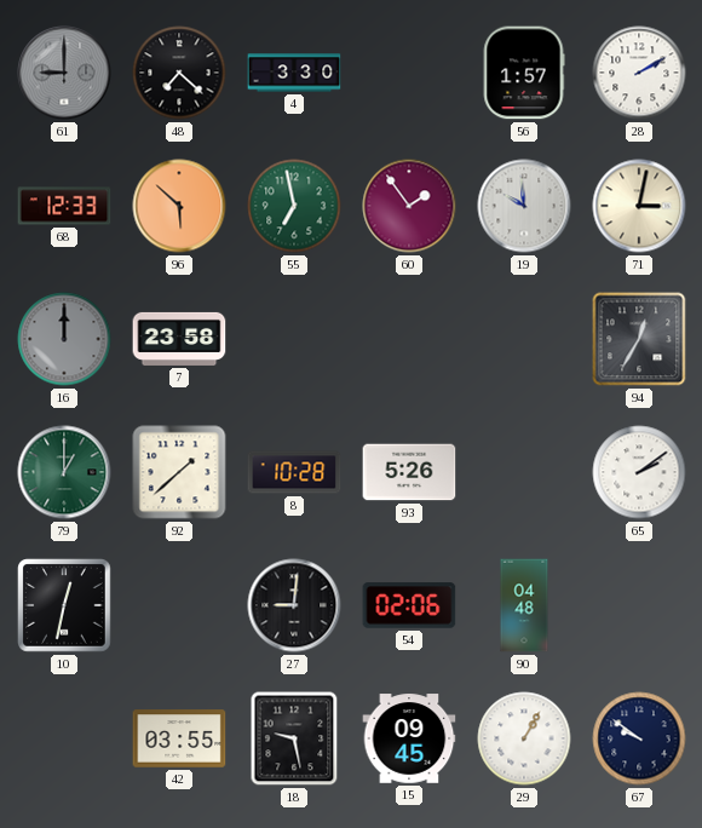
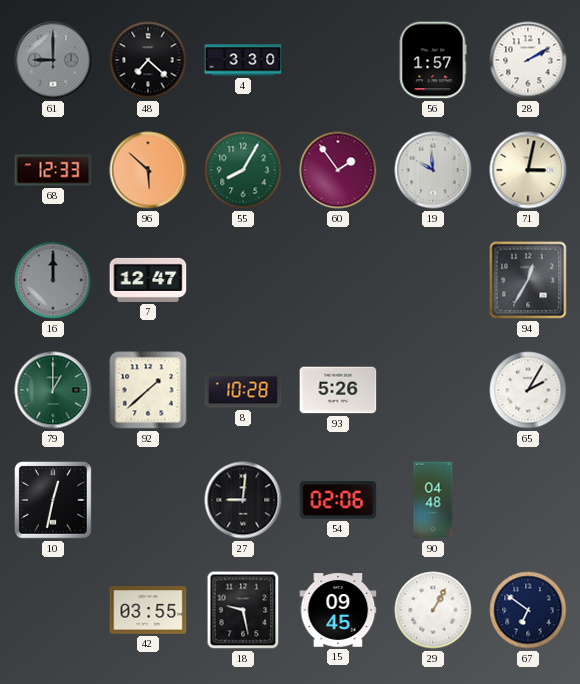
55: 6:58 -> 8:05
7: 23:58 -> 12:47
65: 2:09 -> 2:05
67: 9:51 -> 6:51
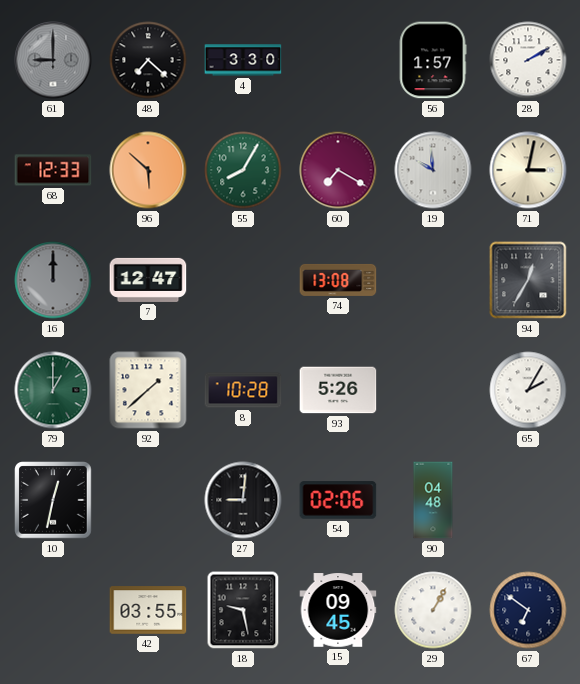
60: 1:54 -> 7:20
74: none -> 13:08
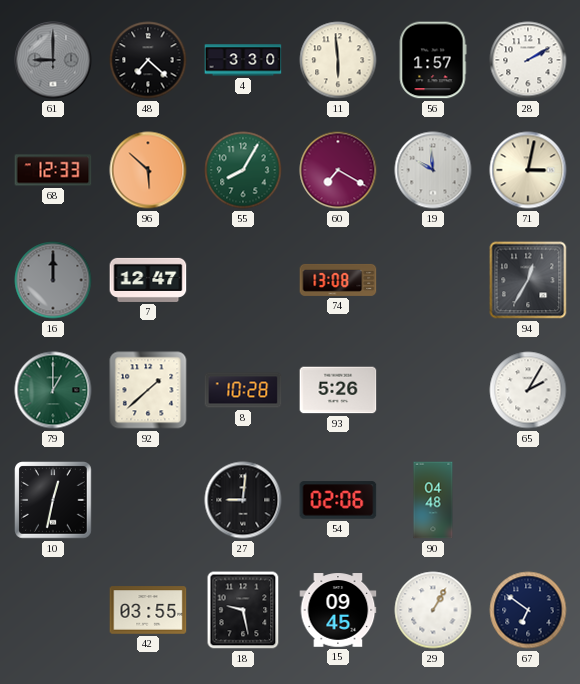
11: none -> 5:59
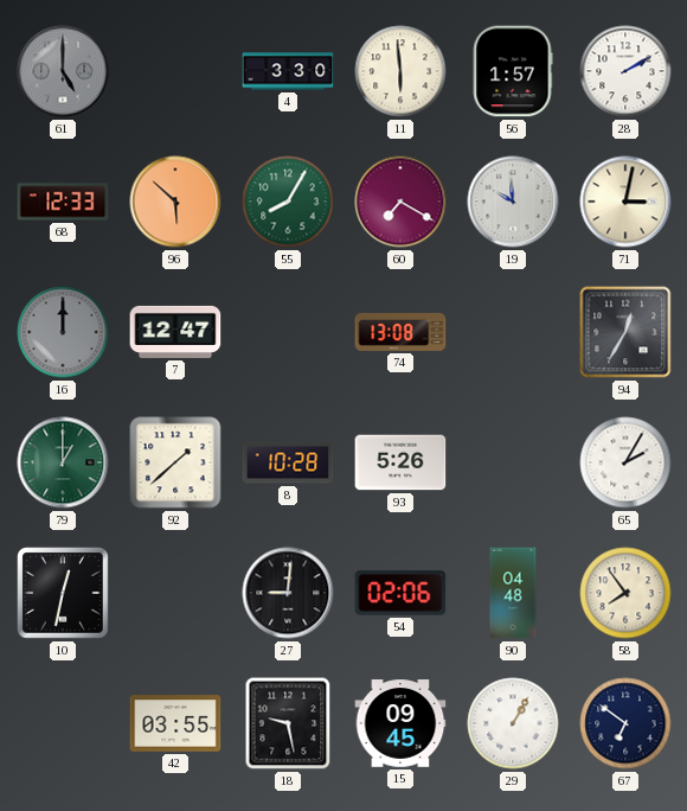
61: 9:00 -> 5:00
48: 7:22 -> none
58: none -> 7:54
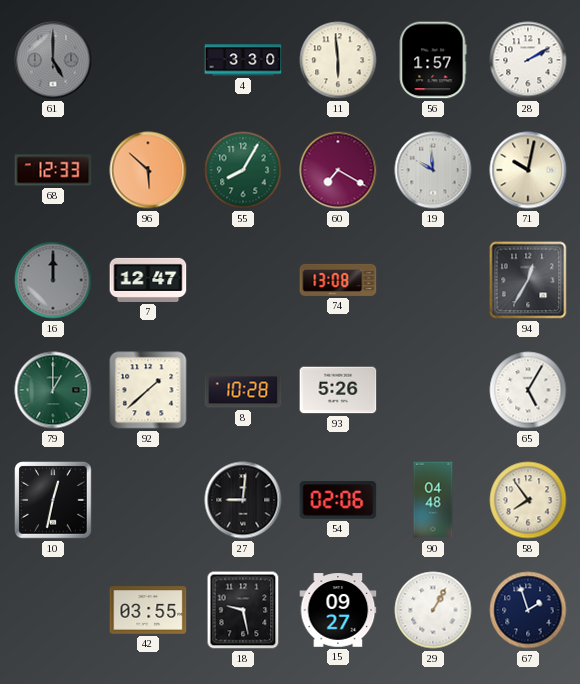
71: 3:02 -> 10:02
65: 2:05 -> 5:05
15: 09:45 -> 09:27
67: 6:51 -> 1:57
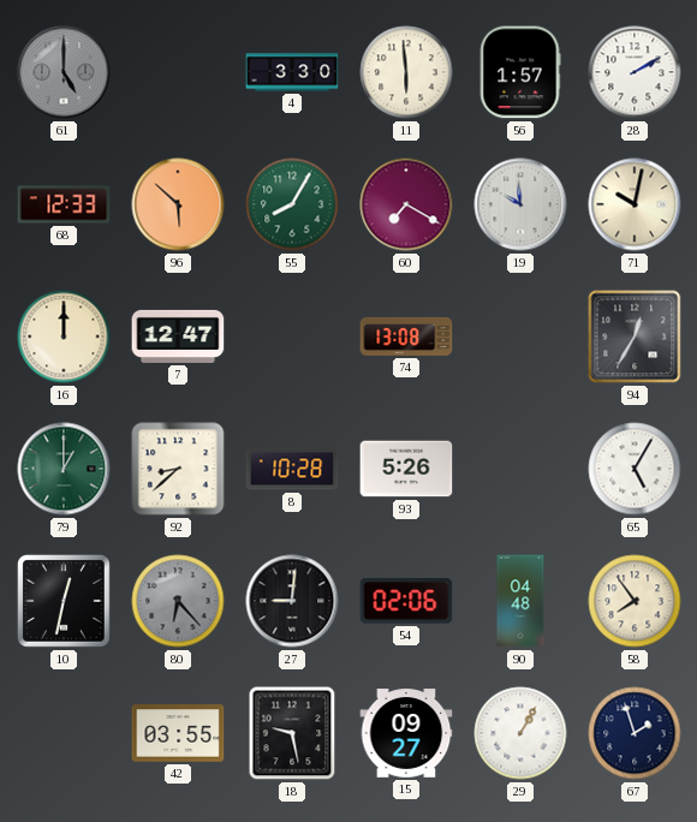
16 dial: grey -> cream
92: 1:38 -> 8:38
80: none -> 6:23
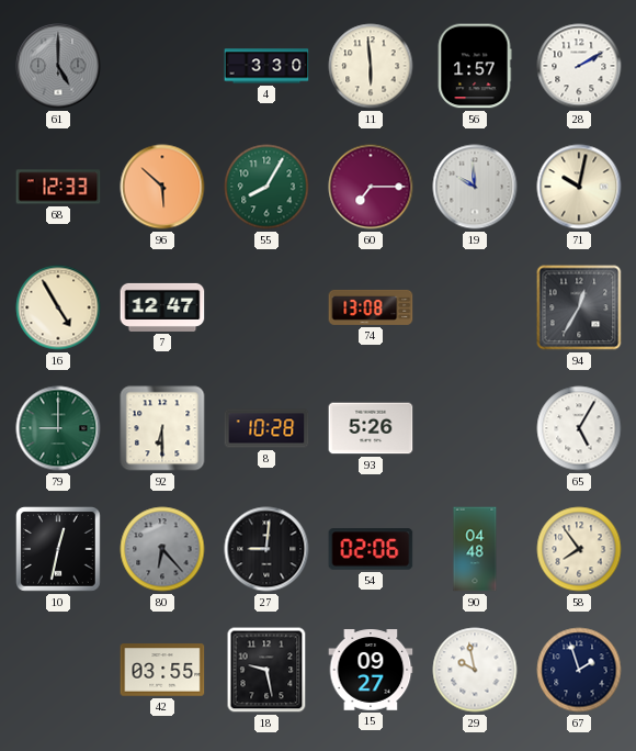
60: 7:20 -> 7:15
16: 12:00 -> 4:55
79: 1:00 -> 9:00
92: 8:38 -> 6:30
29: 1:05 -> 9:58
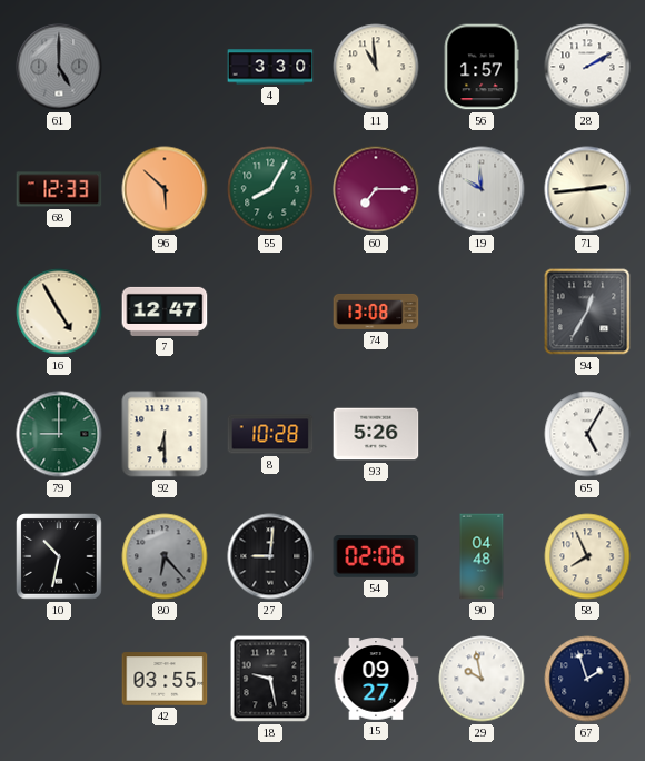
11: 5:59 -> 10:59
71: 10:02 -> 2:44
10: 12:32 -> 10:32
58: 7:54 -> 7:56
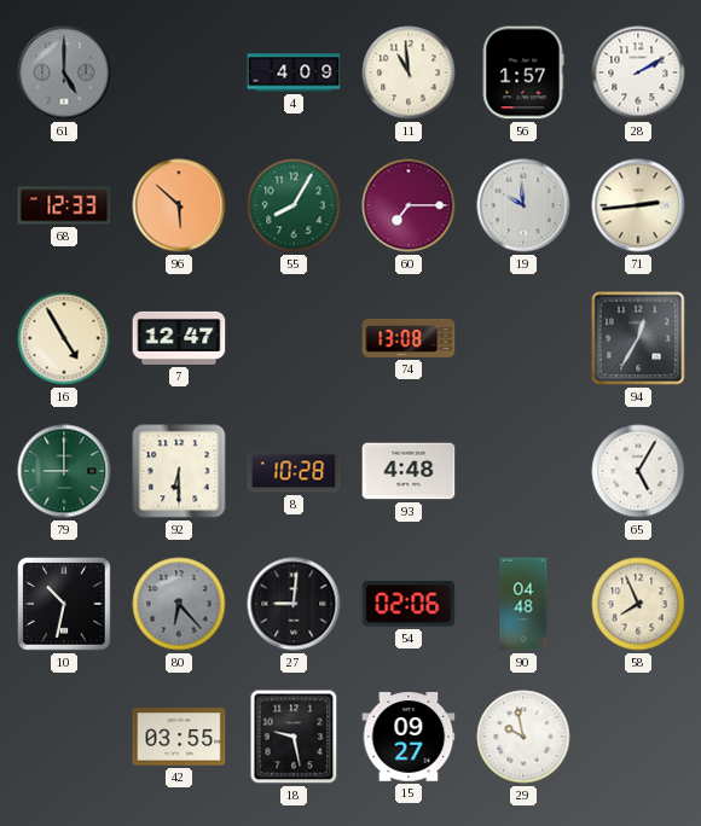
4: 3:30 -> 4:09
93: 5:26 -> 4:48
67: 1:57 -> none
